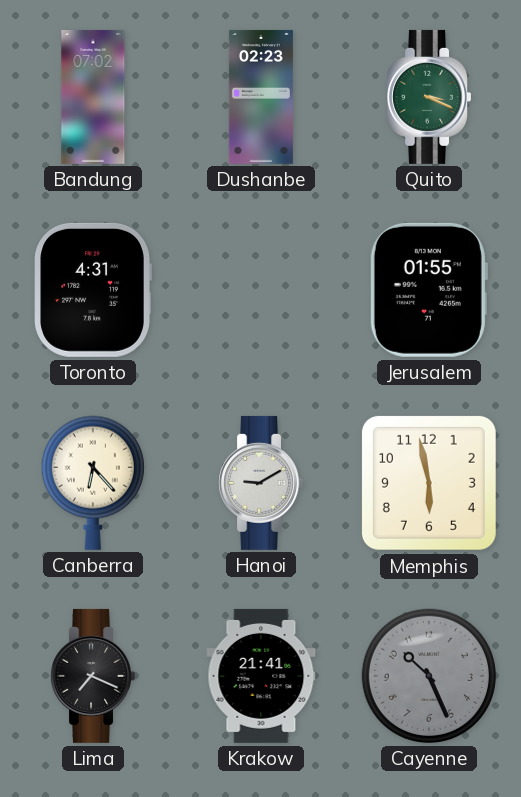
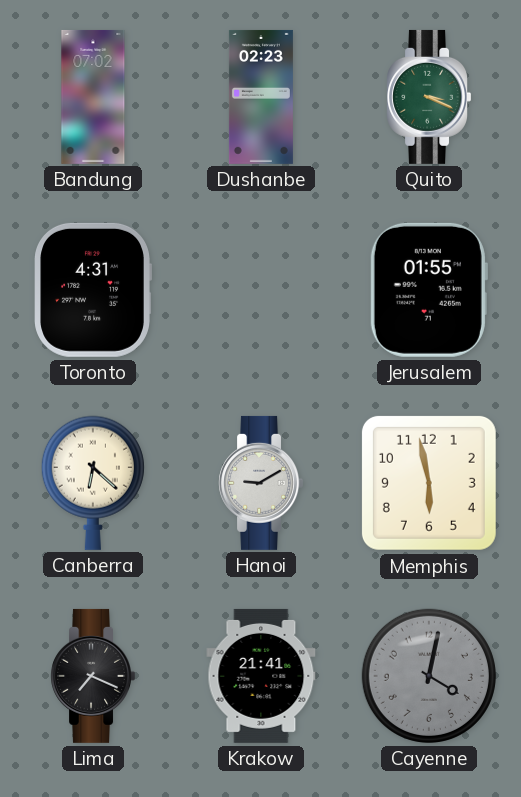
Canberra: 6:23 -> 6:22
Cayenne: 10:26 -> 4:02
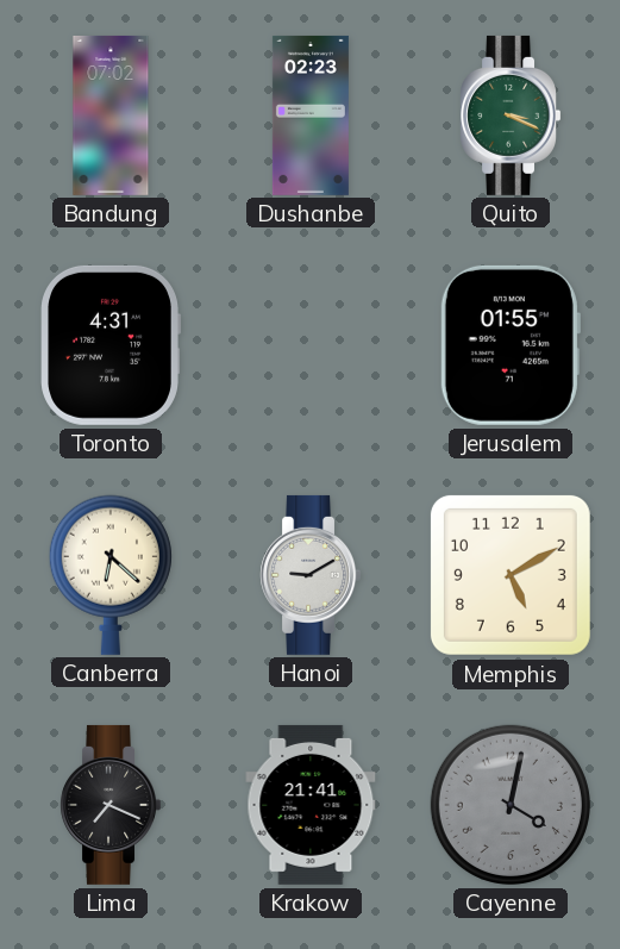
Memphis: 5:58 -> 5:10
